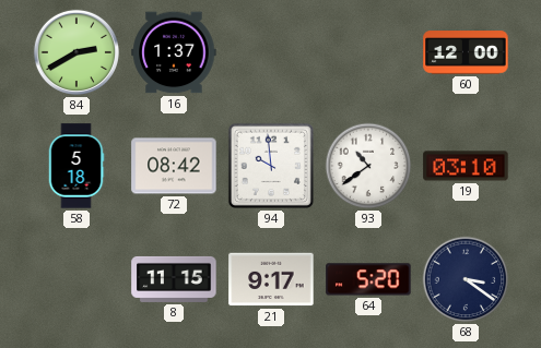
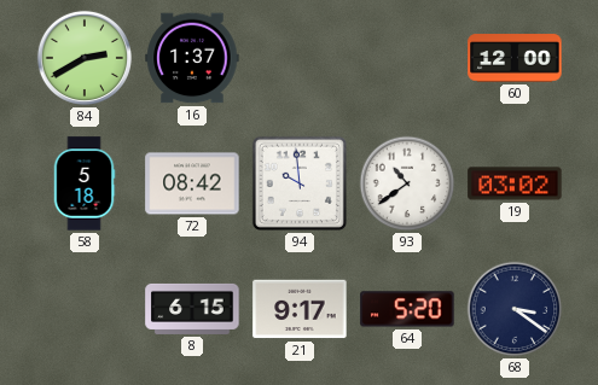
19: 03:10 -> 03:02
8: 11:15 -> 6:15
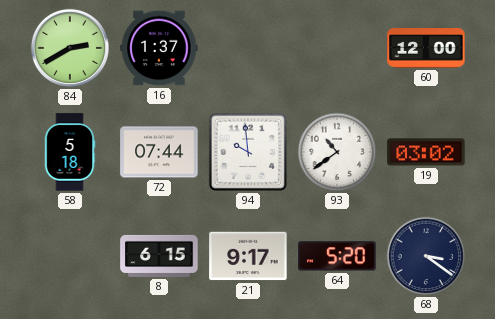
72: 08:42 -> 07:44
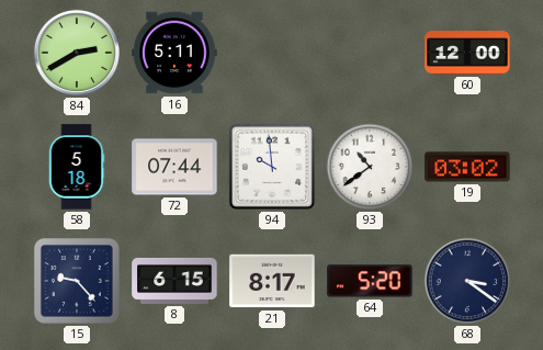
16: 1:37 -> 5:11
15: none -> 9:23
21: 9:17 -> 8:17
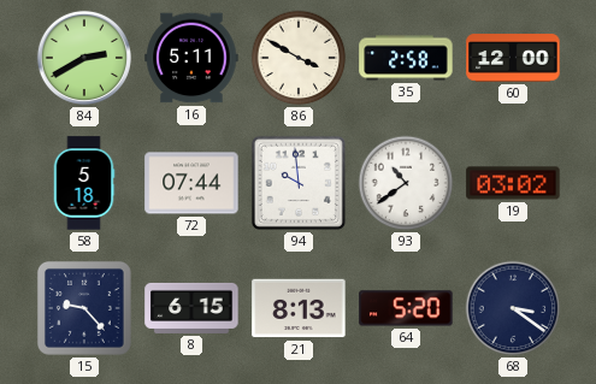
86: none -> 3:50
35: none -> 2:58
21: 8:17 -> 8:13
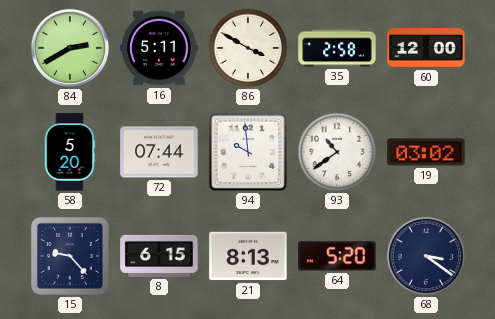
58: 5:18 -> 5:20
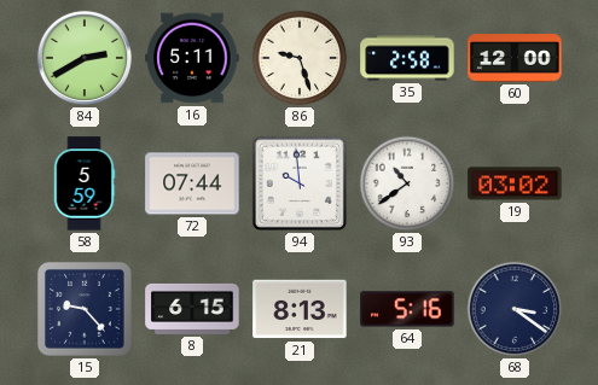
86: 3:50 -> 9:27
58: 5:20 -> 5:59
64: 5:20 -> 5:16
